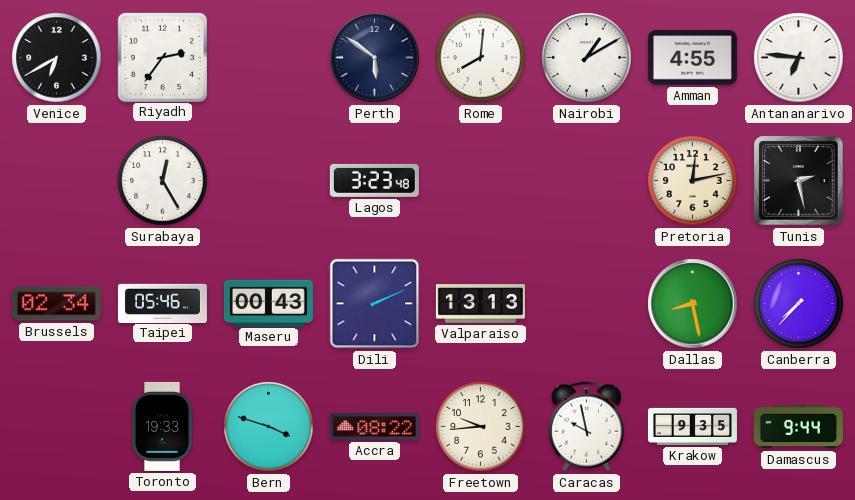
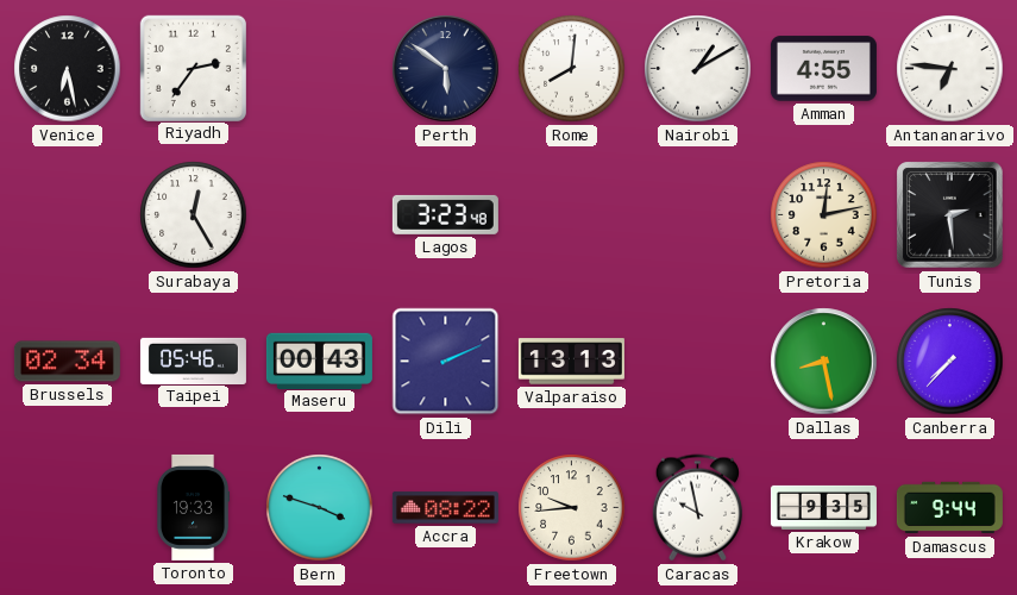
Venice: 6:40 -> 6:28
Tunis: 2:28 -> 2:29
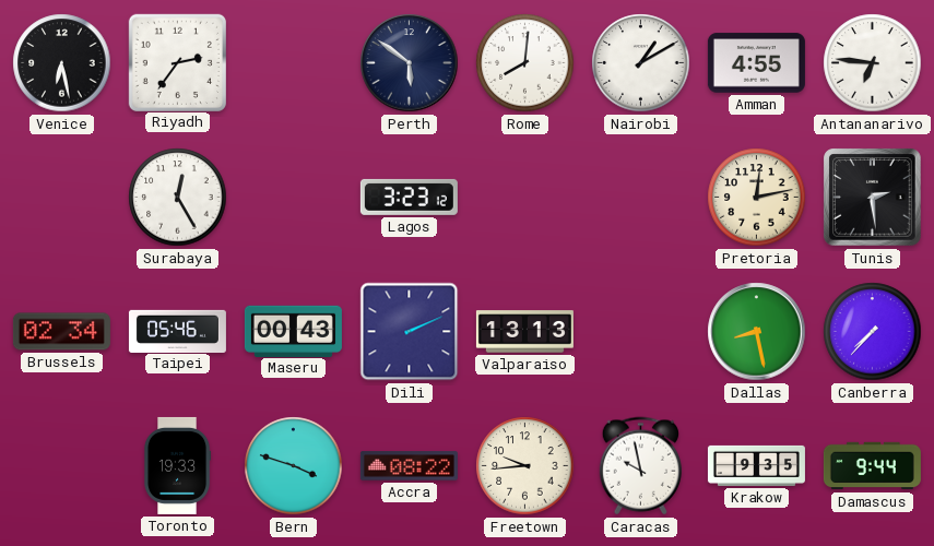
Lagos: 3:23:48 -> 3:23:12
